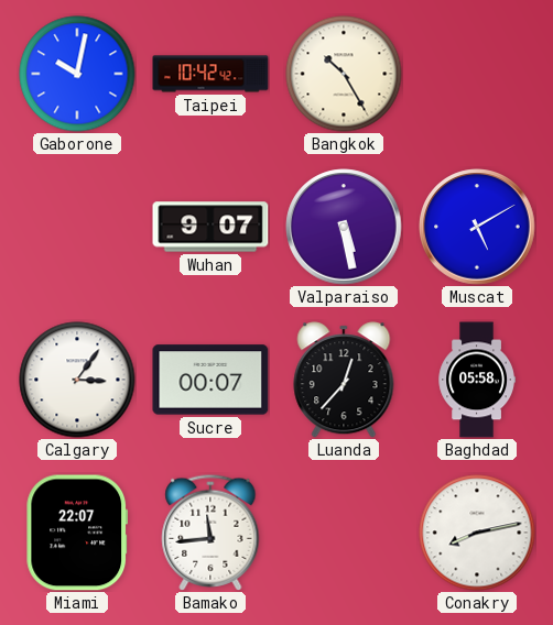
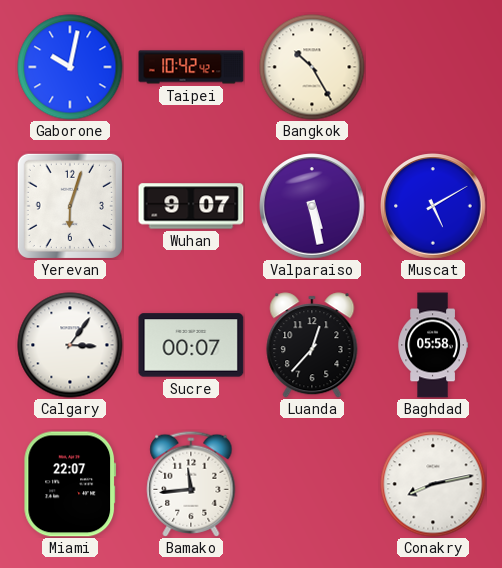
Yerevan: none -> 6:03
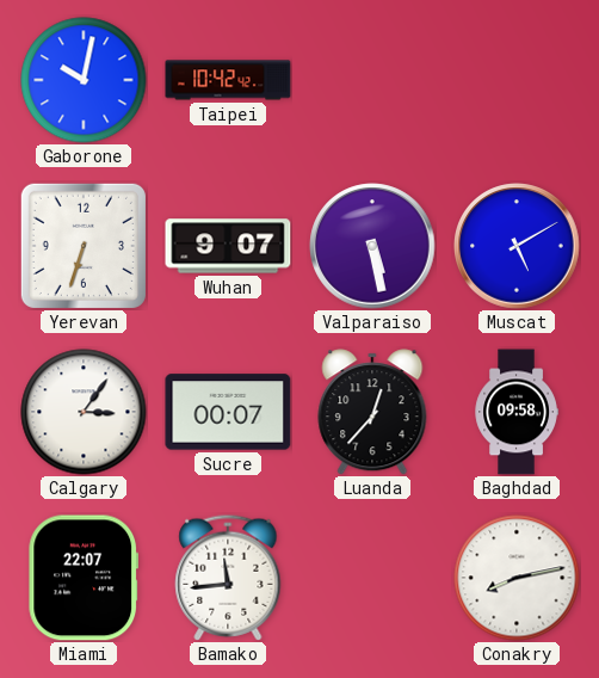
Bangkok: 10:25 -> none
Yerevan: 6:03 -> 6:33
Baghdad: 05:58 -> 09:58
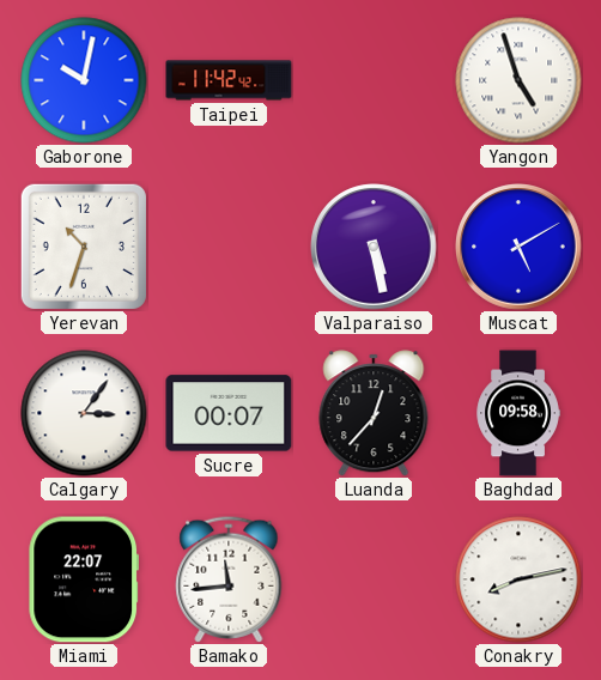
Taipei: 10:42 -> 11:42
Yangon: none -> 4:57
Yerevan: 6:33 -> 10:33
Wuhan: 9:07 -> none
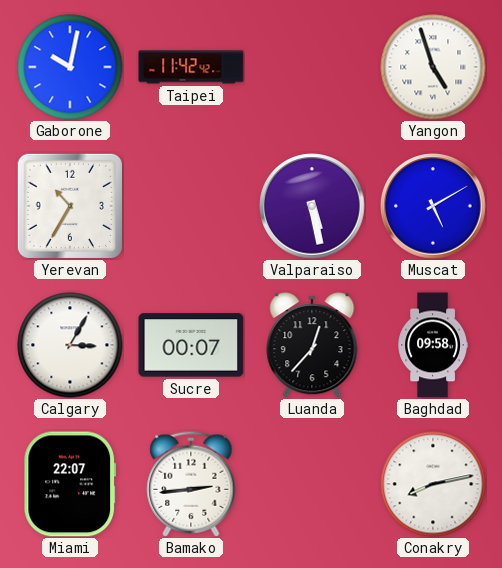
Yerevan: 10:33 -> 10:35
Calgary: 3:06 -> 3:05
Bamako: 11:44 -> 2:44
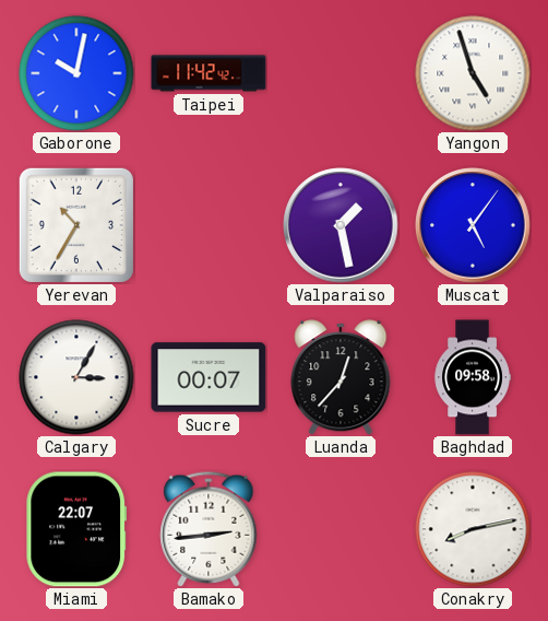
Valparaiso: 5:28 -> 1:28
Muscat: 5:10 -> 5:06
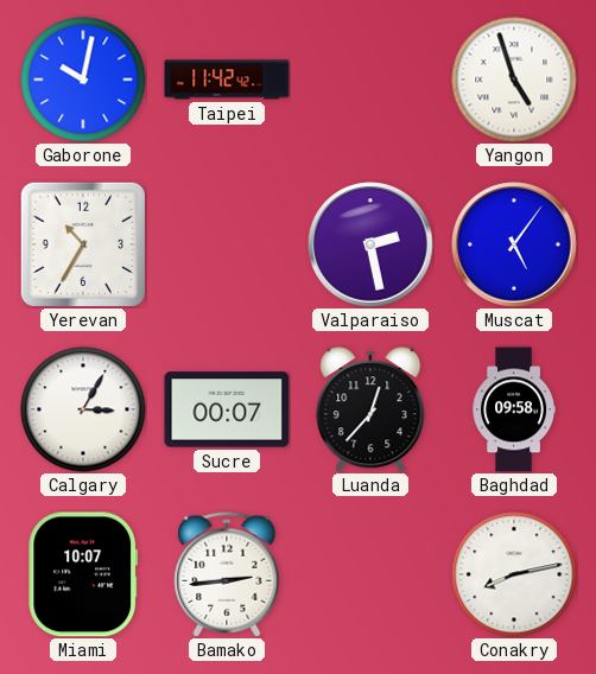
Valparaiso: 1:28 -> 2:28
Miami: 22:07 -> 10:07
